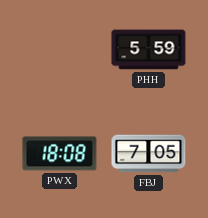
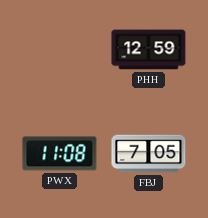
PHH: 5:59 -> 12:59
PWX: 18:08 -> 11:08
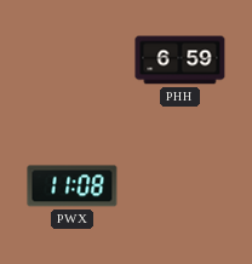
PHH: 12:59 -> 6:59
FBJ: 7:05 -> none
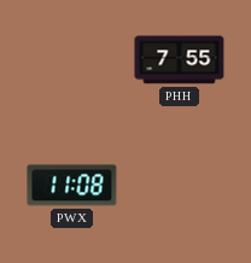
PHH: 6:59 -> 7:55
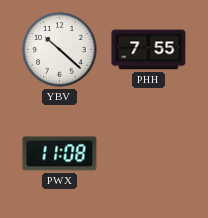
YBV: none -> 10:22
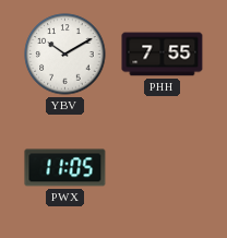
YBV: 10:22 -> 10:10
PWX: 11:08 -> 11:05
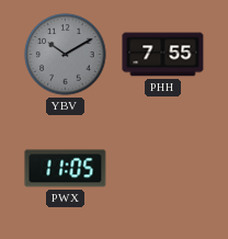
YBV dial: white -> grey
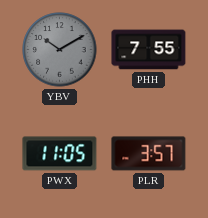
PLR: none -> 3:57
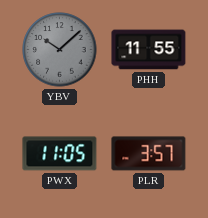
YBV: 10:10 -> 10:08
PHH: 7:55 -> 11:55
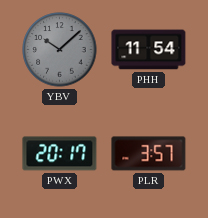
PHH: 11:55 -> 11:54
PWX: 11:05 -> 20:17
